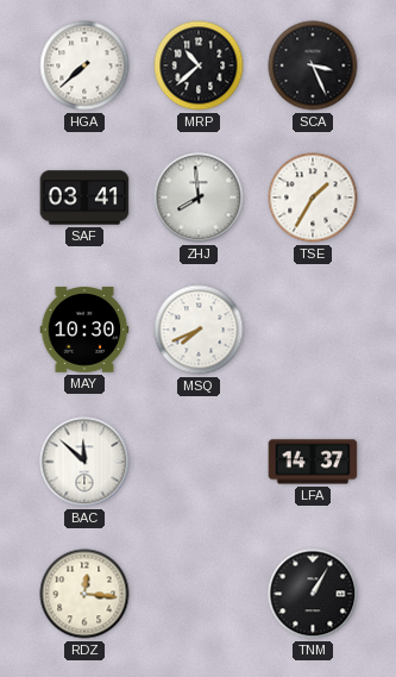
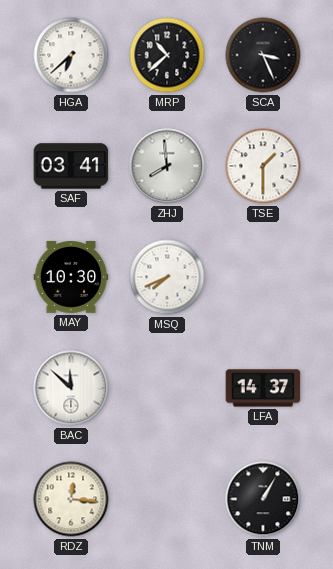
HGA: 7:38 -> 6:38
TSE: 1:35 -> 1:30
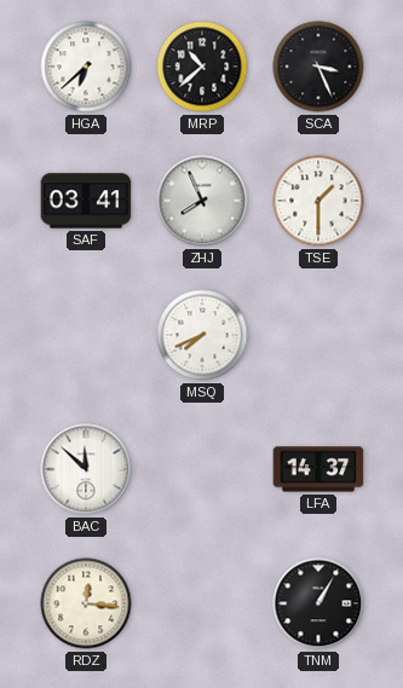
ZHJ: 7:59 -> 7:56
MAY: 10:30 -> none
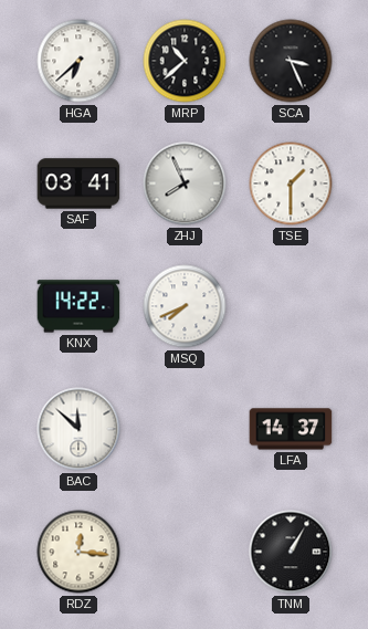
KNX: none -> 14:22
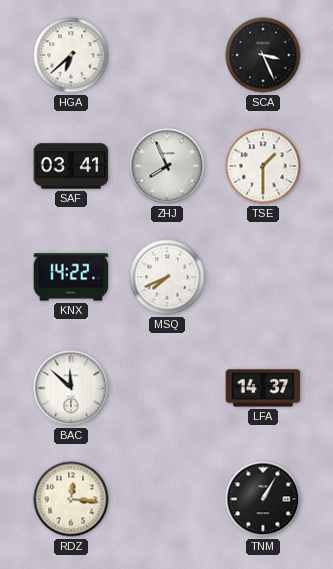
MRP: 10:38 -> none
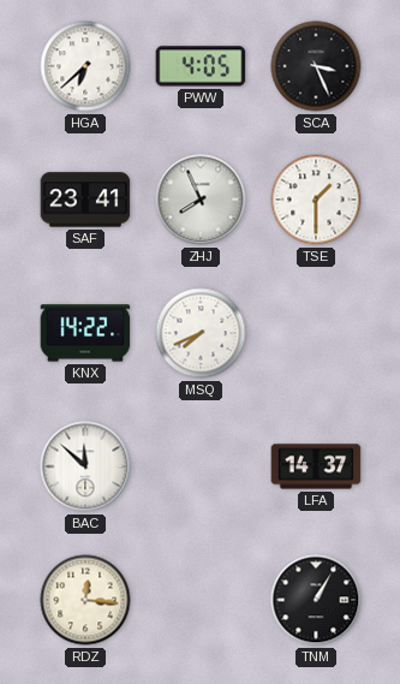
PWW: none -> 4:05
SAF: 03:41 -> 23:41
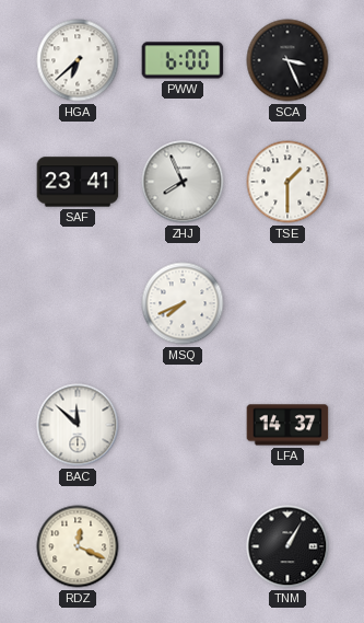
PWW: 4:05 -> 6:00
KNX: 14:22 -> none
RDZ: 12:16 -> 12:19
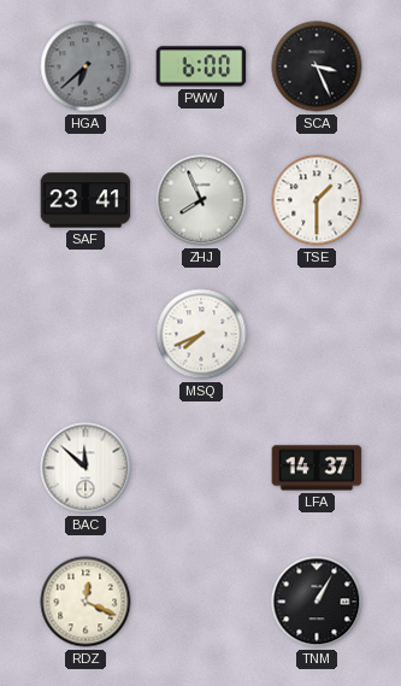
HGA dial: white -> grey
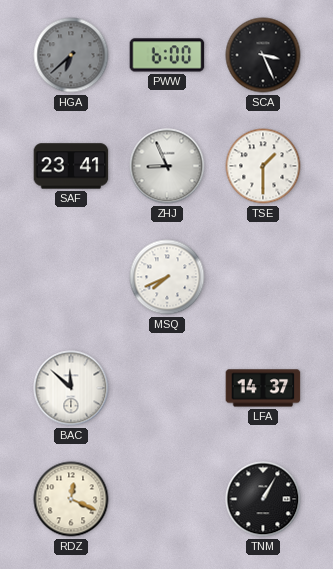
ZHJ: 7:56 -> 8:56
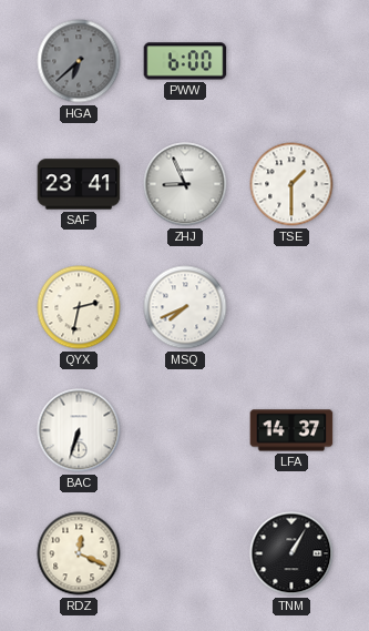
SCA: 3:26 -> none
QYX: none -> 2:32
BAC: 11:52 -> 6:33
